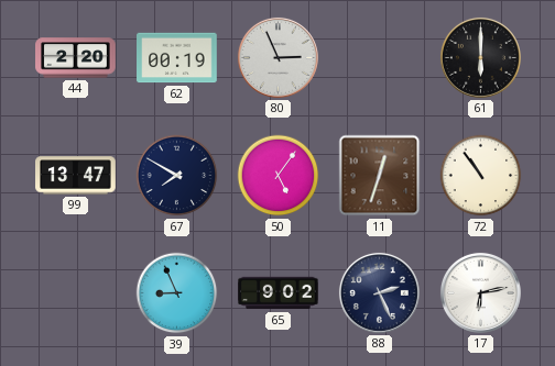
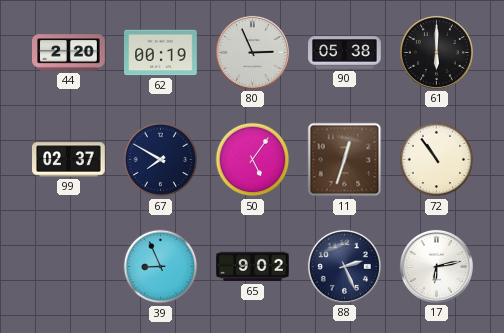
90: none -> 05:38
99: 13:47 -> 02:37
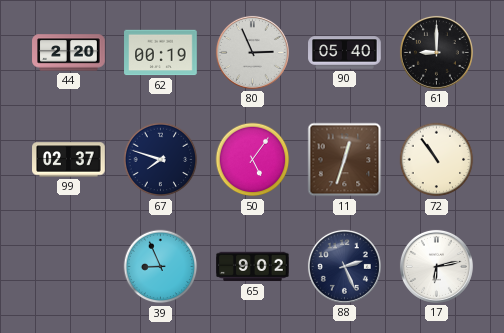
90: 05:38 -> 05:40
61: 6:00 -> 9:00
67: 7:50 -> 7:48
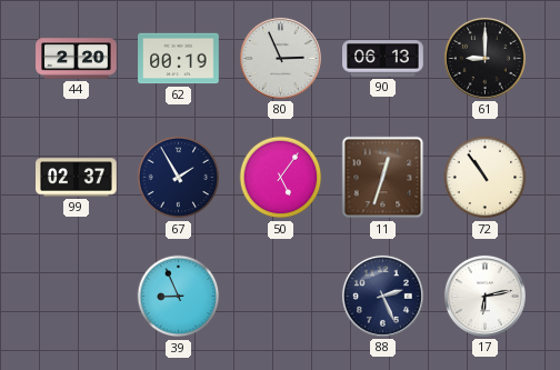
90: 05:40 -> 06:13
67: 7:48 -> 1:55
65: 9:02 -> none
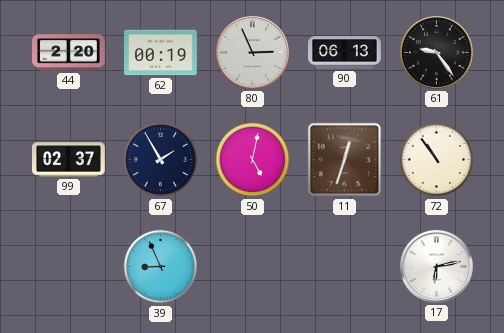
61: 9:00 -> 9:24
50: 5:06 -> 5:02
88: 2:26 -> none
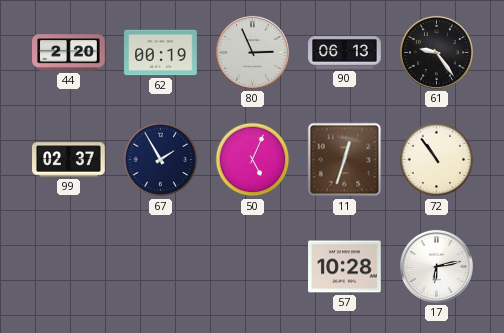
50: 5:02 -> 5:04
39: 8:56 -> none
57: none -> 10:28
